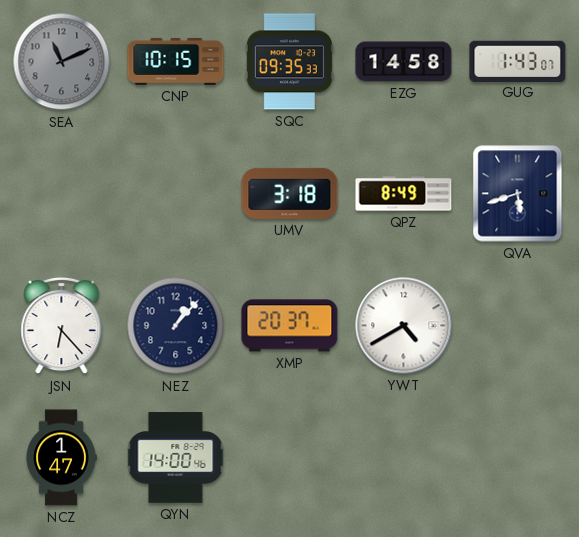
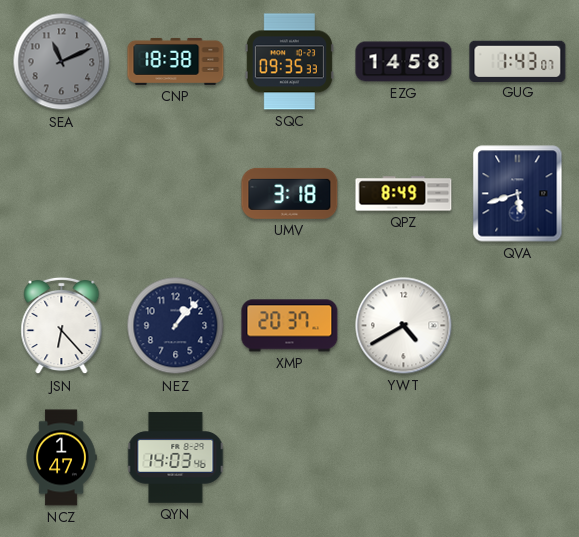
CNP: 10:15 -> 18:38
QYN: 14:00 -> 14:03
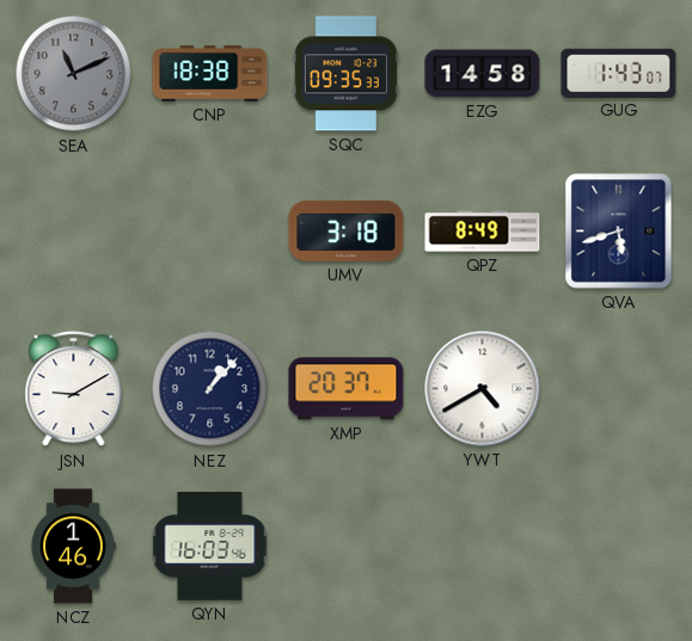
JSN: 6:23 -> 9:10
NCZ: 1:47 -> 1:46
QYN: 14:03 -> 16:03
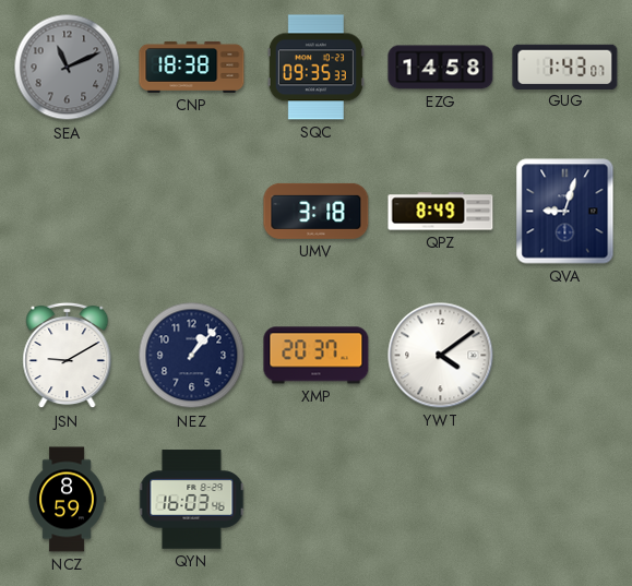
QVA: 5:42 -> 9:03
YWT: 4:40 -> 4:09
NCZ: 1:46 -> 8:59
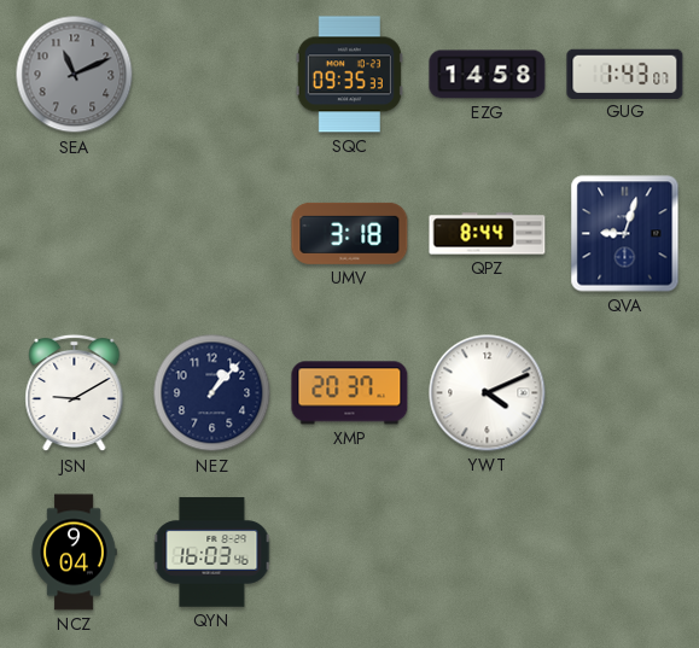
CNP: 18:38 -> none
QPZ: 8:49 -> 8:44
YWT: 4:09 -> 4:11
NCZ: 8:59 -> 9:04
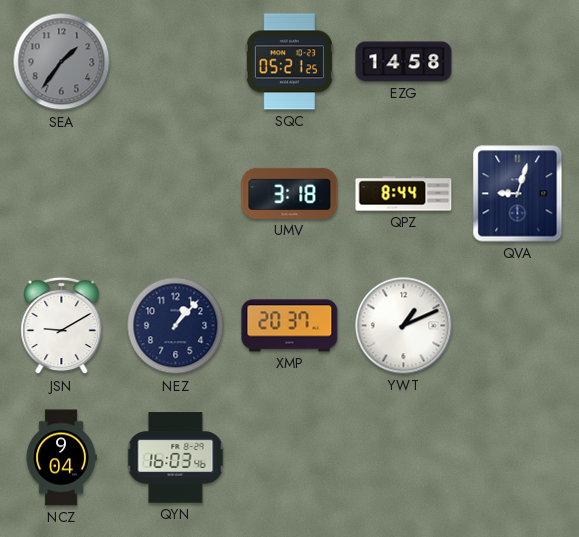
SEA: 11:11 -> 1:36
SQC: 09:35 -> 05:21
GUG: 1:43 -> none
YWT: 4:11 -> 1:11
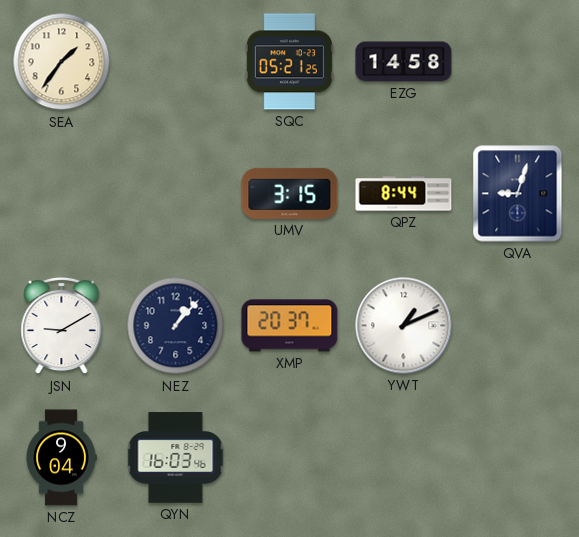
SEA dial: grey -> cream
UMV: 3:18 -> 3:15
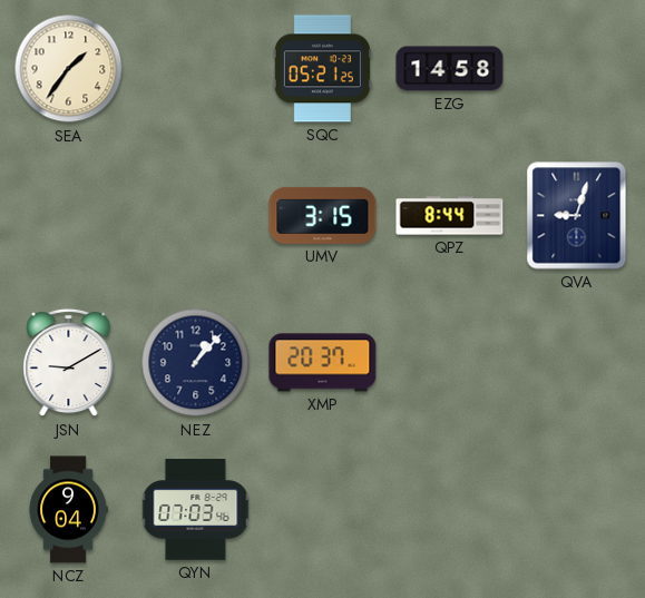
YWT: 1:11 -> none
QYN: 16:03 -> 07:03
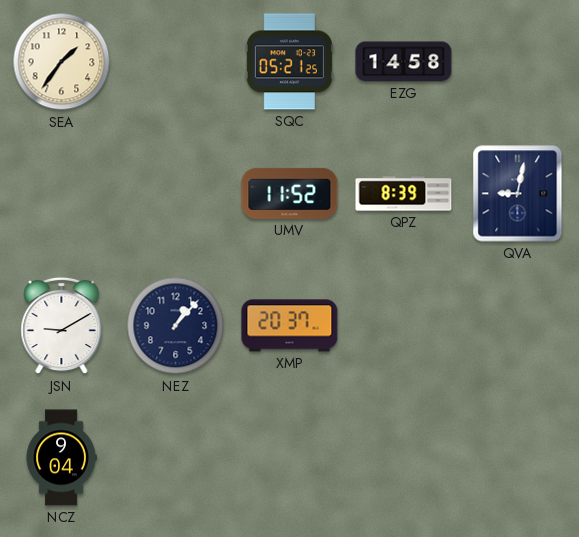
UMV: 3:15 -> 11:52
QPZ: 8:44 -> 8:39
QVA: 9:03 -> 9:02
QYN: 07:03 -> none
